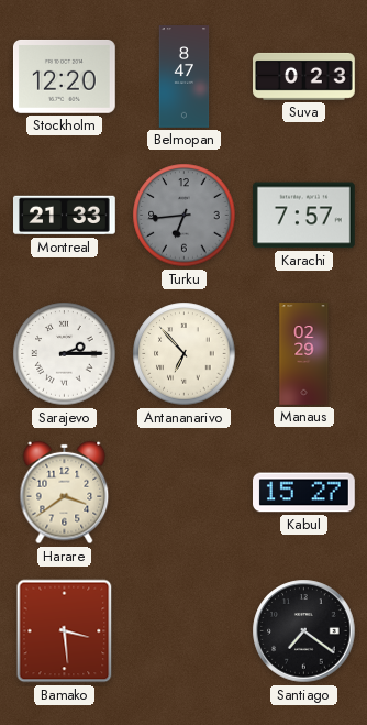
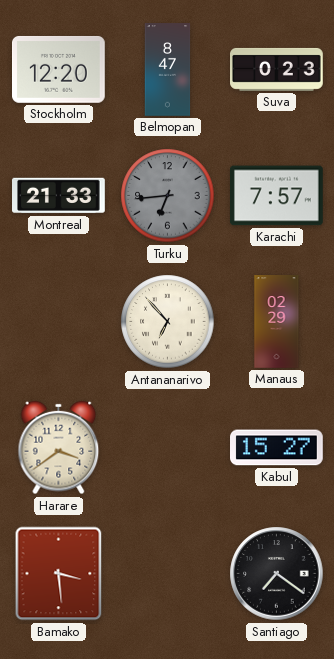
Sarajevo: 2:15 -> none
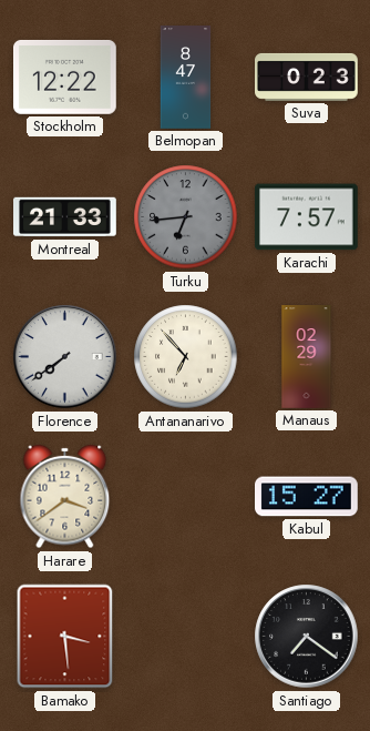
Stockholm: 12:20 -> 12:22
Florence: none -> 7:39
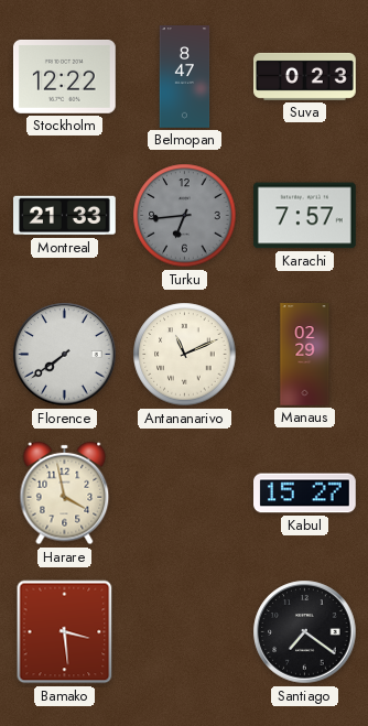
Antananarivo: 6:53 -> 11:11
Harare: 3:39 -> 3:58
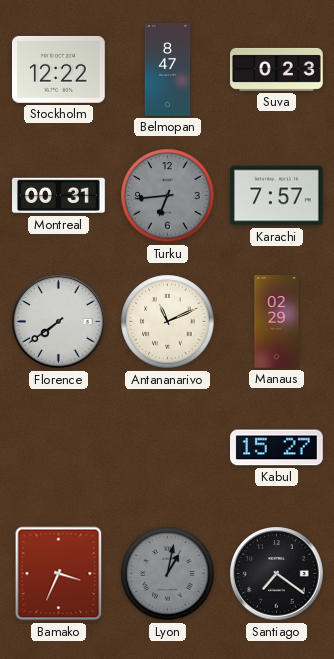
Montreal: 21:33 -> 00:31
Harare: 3:58 -> none
Bamako: 3:29 -> 3:34
Lyon: none -> 1:02
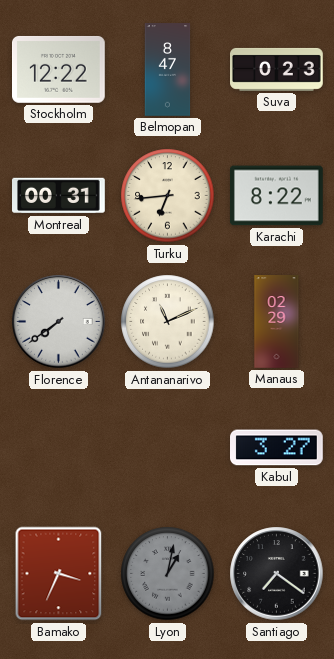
Turku dial: grey -> cream
Karachi: 7:57 -> 8:22
Kabul: 15:27 -> 3:27
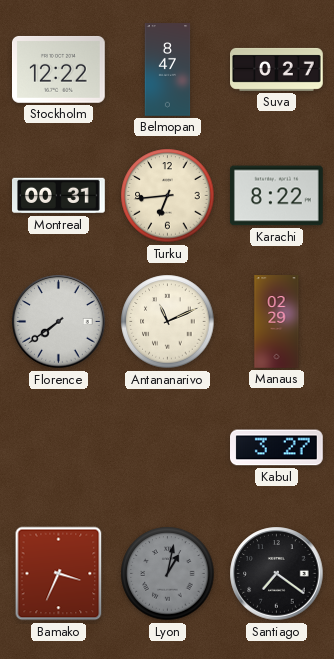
Suva: 0:23 -> 0:27
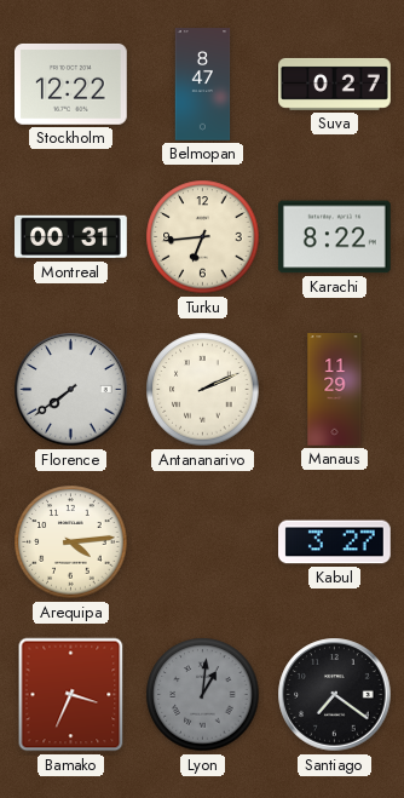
Antananarivo: 11:11 -> 2:11
Manaus: 02:29 -> 11:29
Arequipa: none -> 4:14
Lyon: 1:02 -> 1:01
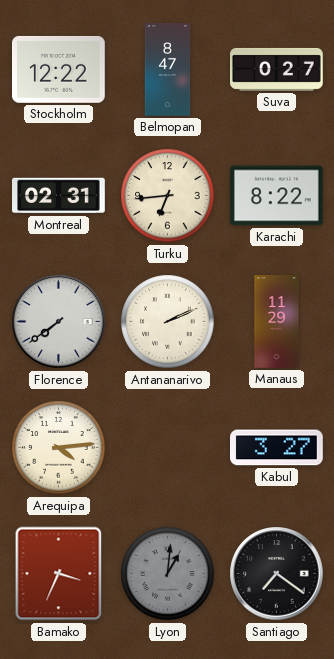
Montreal: 00:31 -> 02:31
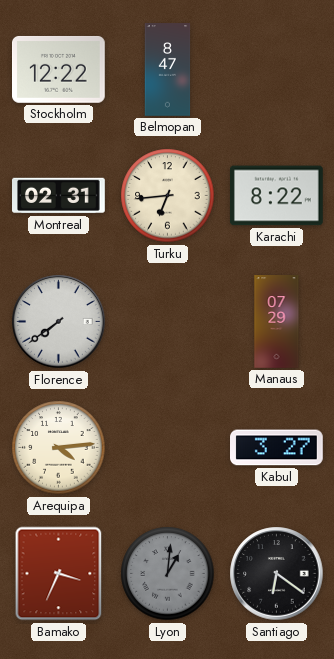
Suva: 0:27 -> none
Antananarivo: 2:11 -> none
Manaus: 11:29 -> 07:29
Santiago: 7:21 -> 6:21
